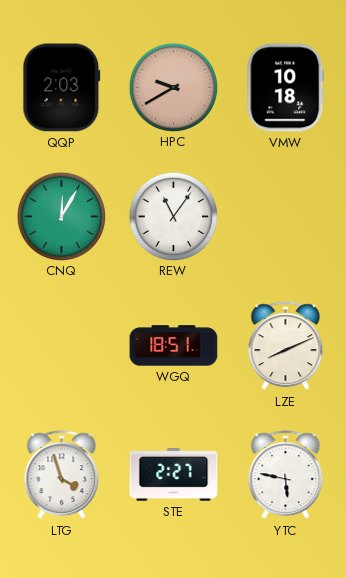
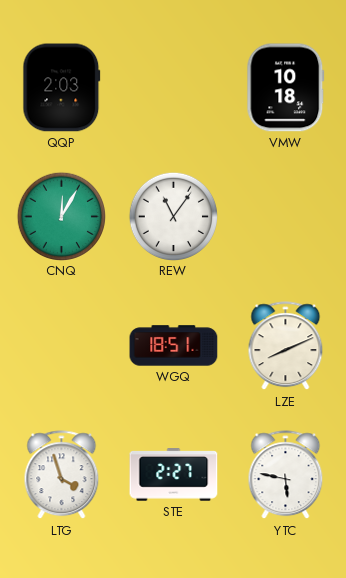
HPC: 9:40 -> none
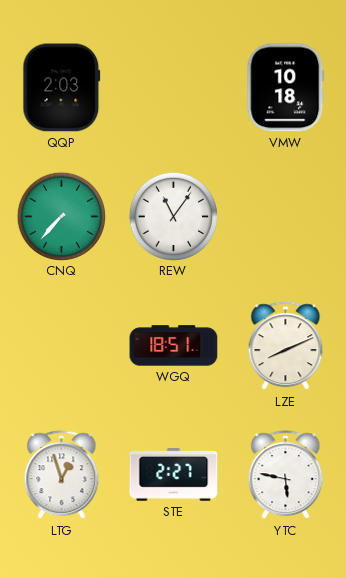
CNQ: 12:05 -> 7:37
LTG: 3:57 -> 12:57
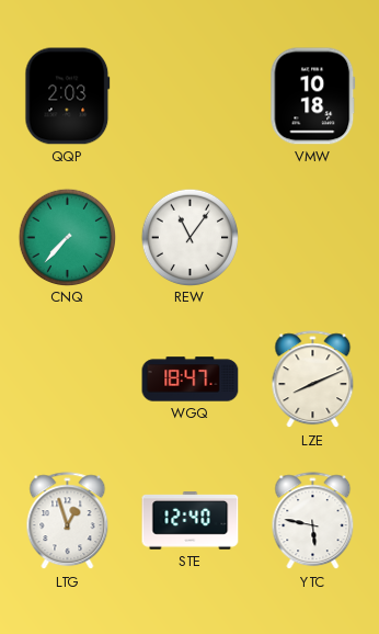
WGQ: 18:51 -> 18:47
STE: 2:27 -> 12:40
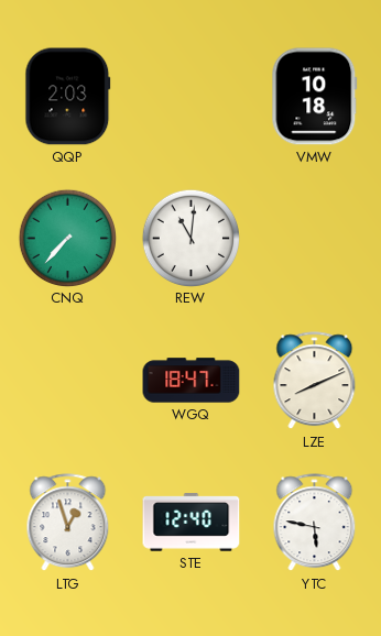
REW: 11:06 -> 11:01
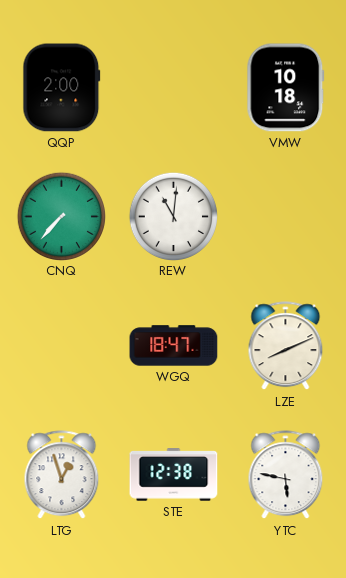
QQP: 2:03 -> 2:00
STE: 12:40 -> 12:38
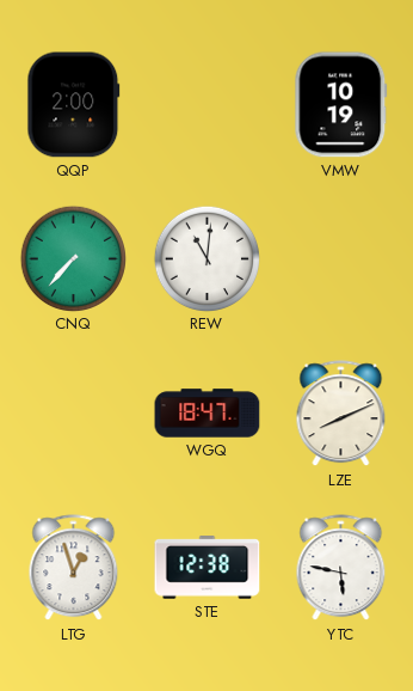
VMW: 10:18 -> 10:19
